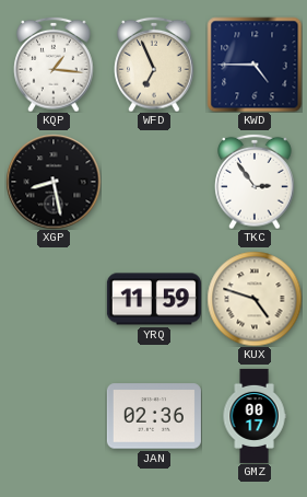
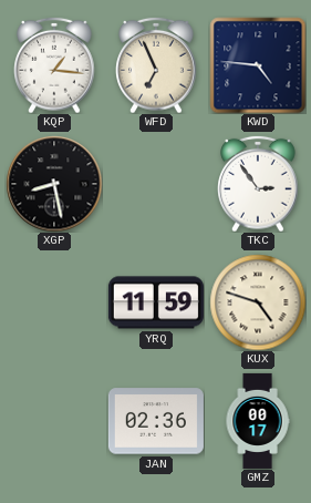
KWD: 4:45 -> 4:46
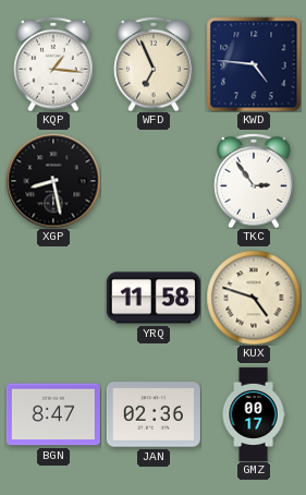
YRQ: 11:59 -> 11:58
BGN: none -> 8:47
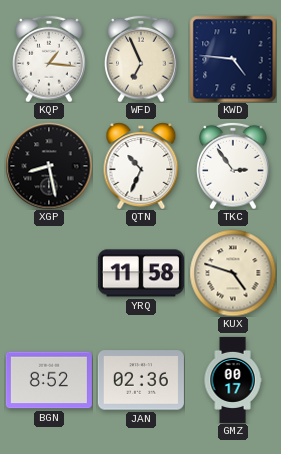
QTN: none -> 10:34
BGN: 8:47 -> 8:52
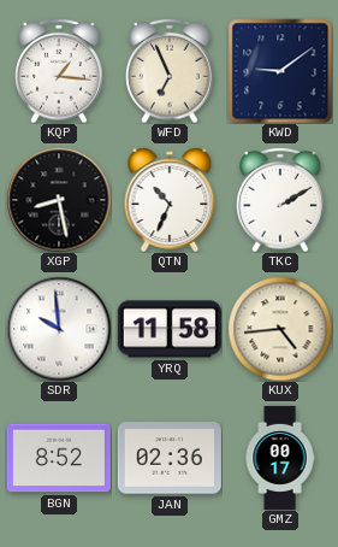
KWD: 4:46 -> 9:09
TKC: 2:54 -> 2:10
SDR: none -> 9:59
KUX: 4:48 -> 4:44
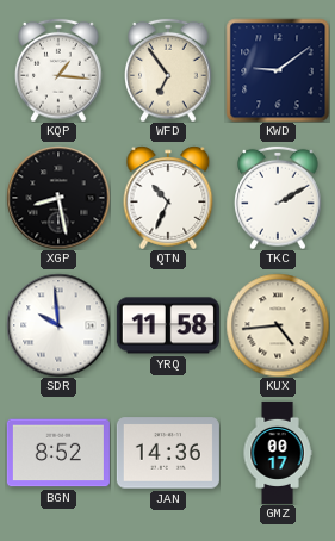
WFD: 6:56 -> 6:54
JAN: 02:36 -> 14:36
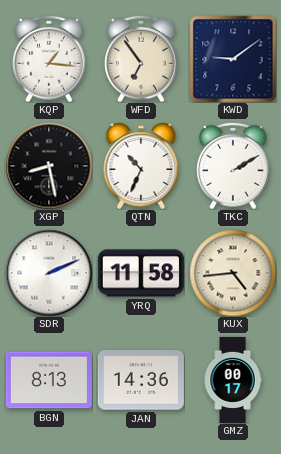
SDR: 9:59 -> 2:11
BGN: 8:52 -> 8:13
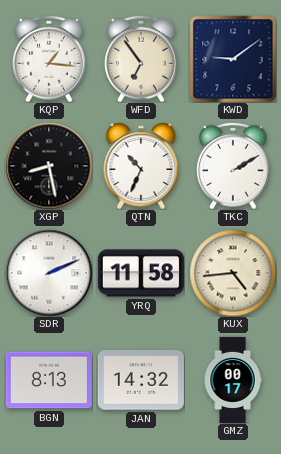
JAN: 14:36 -> 14:32
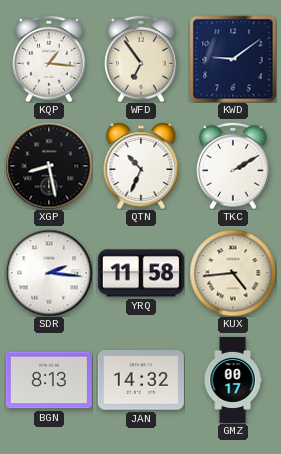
SDR: 2:11 -> 2:16
